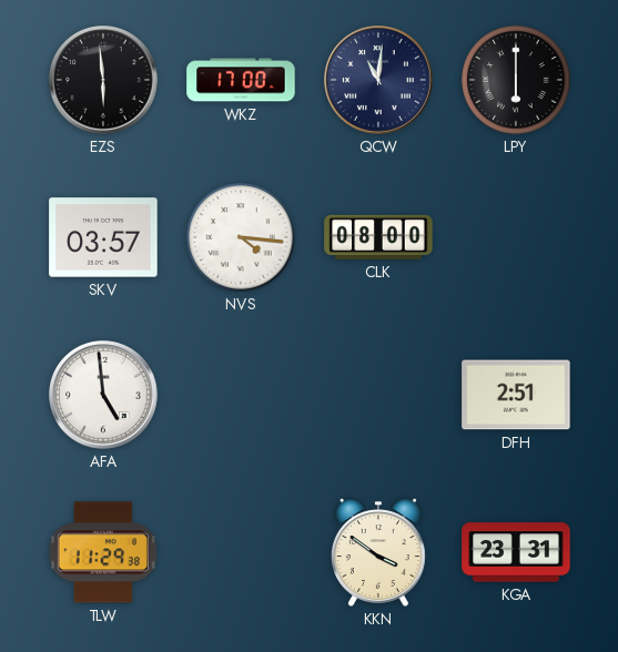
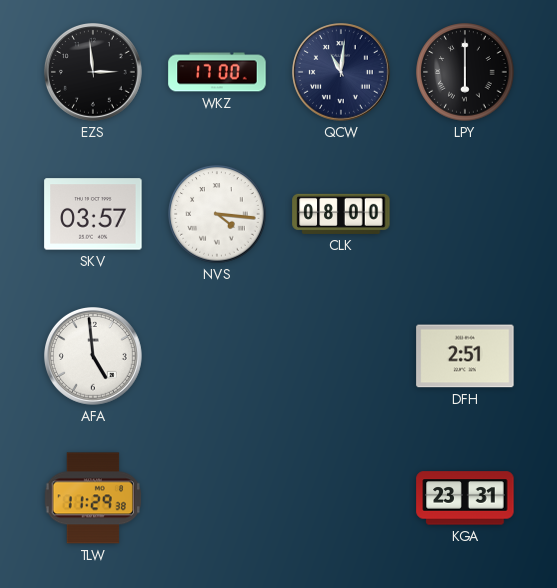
EZS: 5:59 -> 2:59
KKN: 3:51 -> none
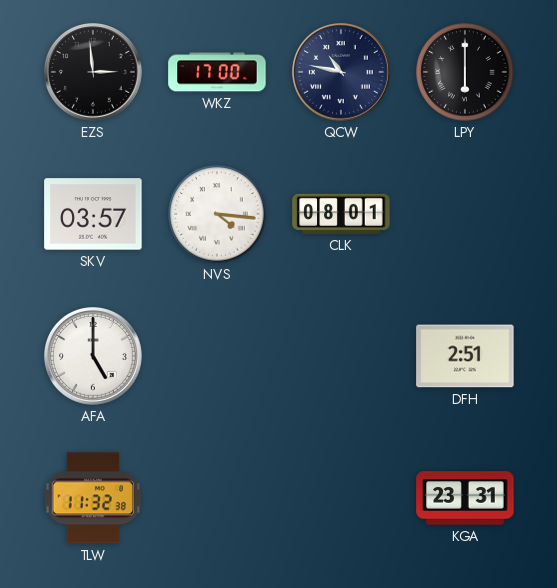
QCW: 11:01 -> 10:47
CLK: 08:00 -> 08:01
AFA: 4:59 -> 5:00
TLW: 11:29 -> 11:32
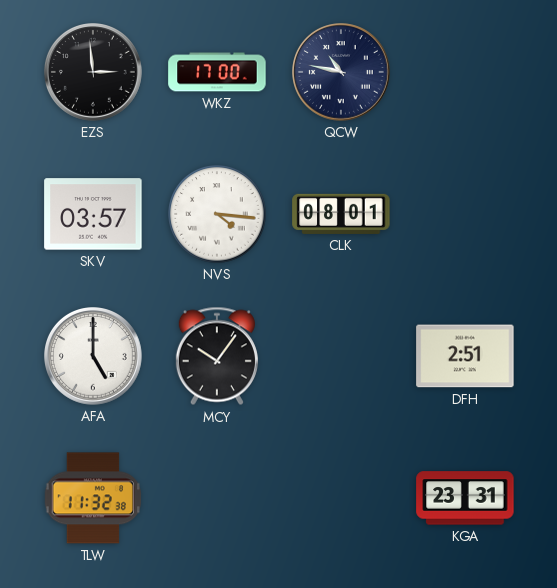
LPY: 6:00 -> none
MCY: none -> 10:06
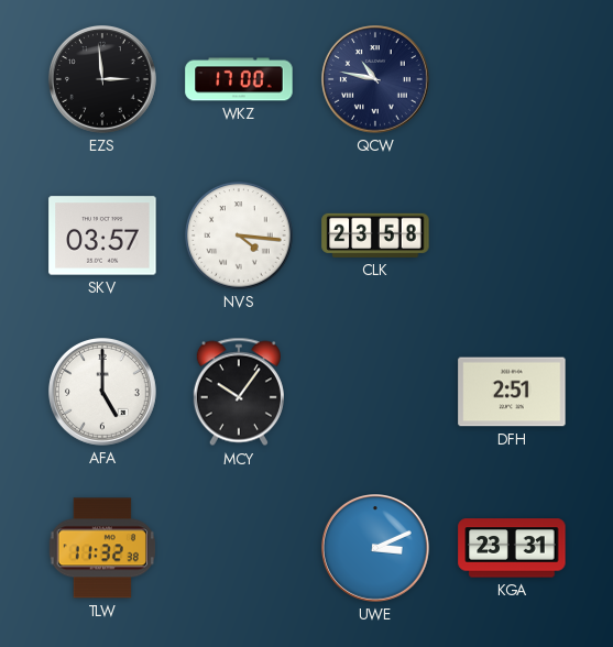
CLK: 08:01 -> 23:58
UWE: none -> 3:11
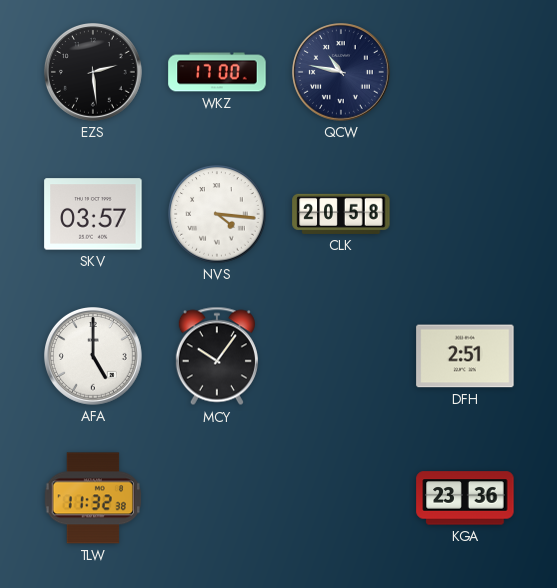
EZS: 2:59 -> 2:29
CLK: 23:58 -> 20:58
UWE: 3:11 -> none
KGA: 23:31 -> 23:36
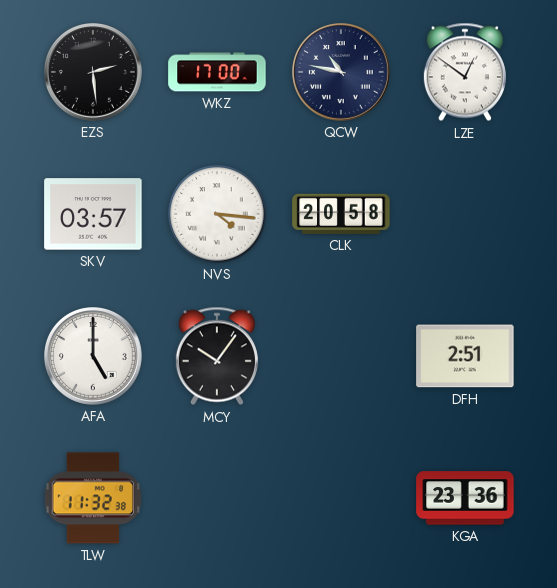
LZE: none -> 12:51
